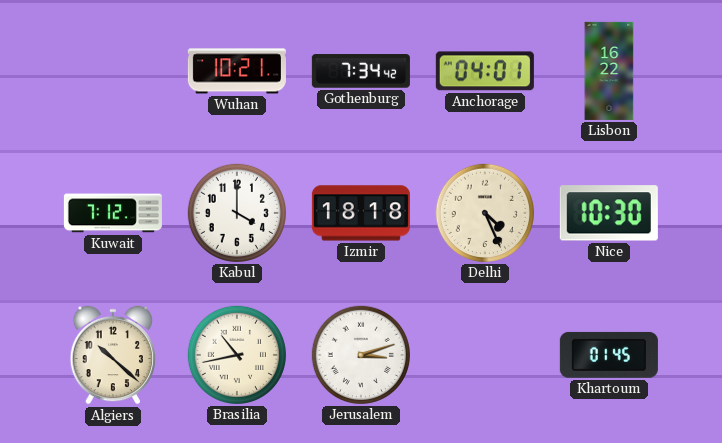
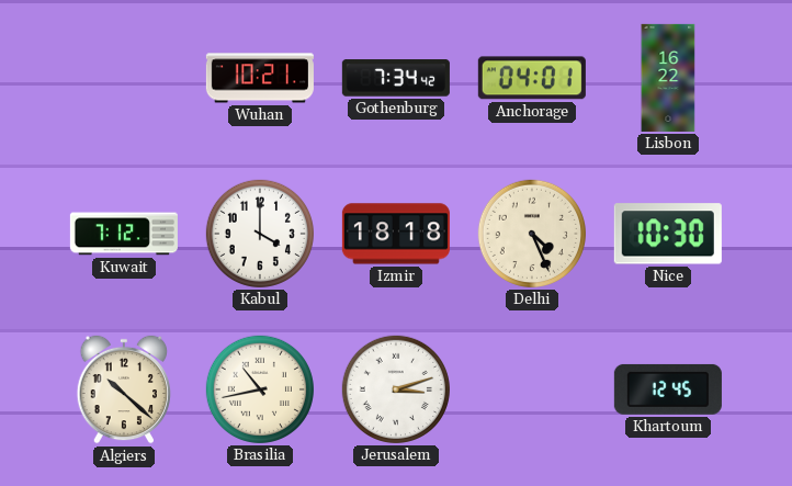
Khartoum: 01:45 -> 12:45
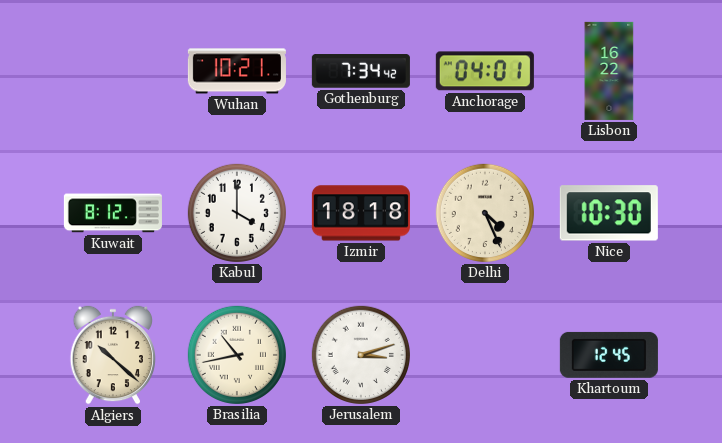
Kuwait: 7:12 -> 8:12
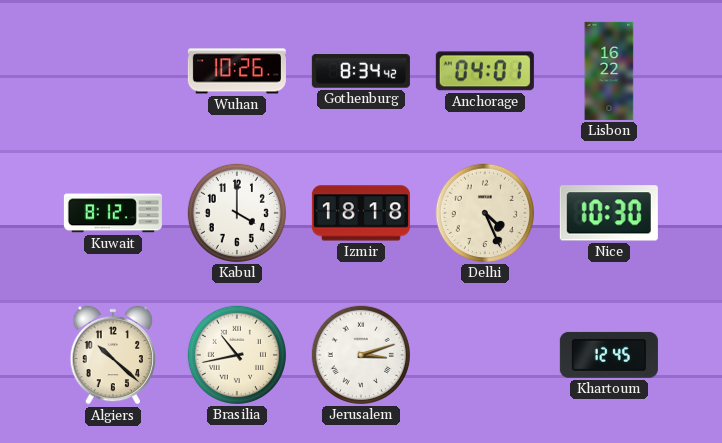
Wuhan: 10:21 -> 10:26
Gothenburg: 7:34 -> 8:34
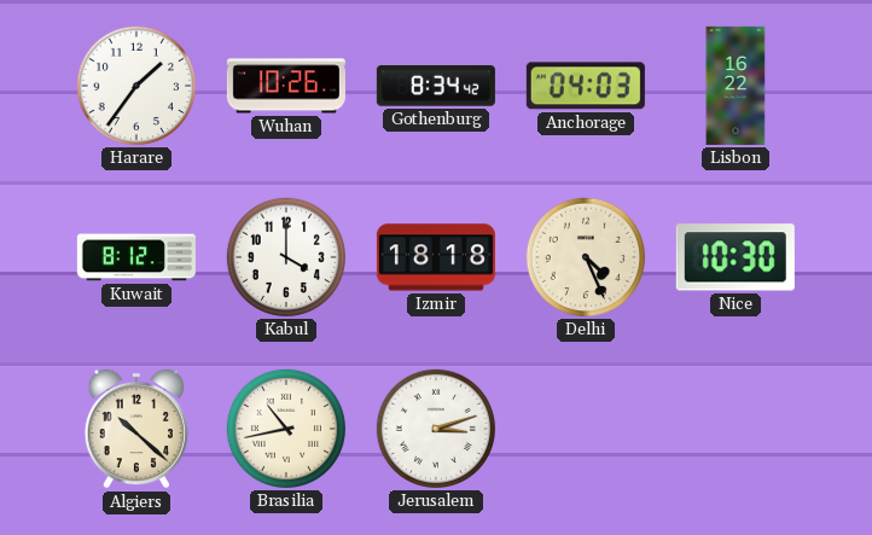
Harare: none -> 1:36
Anchorage: 04:01 -> 04:03
Khartoum: 12:45 -> none
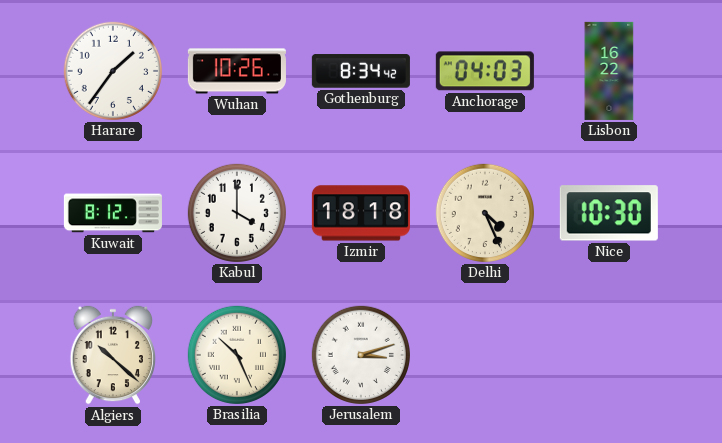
Brasilia: 10:43 -> 10:26
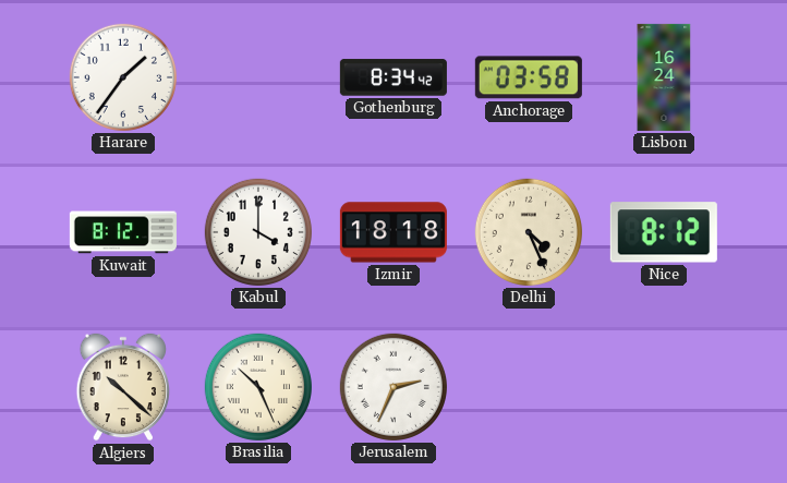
Wuhan: 10:26 -> none
Anchorage: 04:03 -> 03:58
Lisbon: 16:22 -> 16:24
Nice: 10:30 -> 8:12
Jerusalem: 3:12 -> 2:34
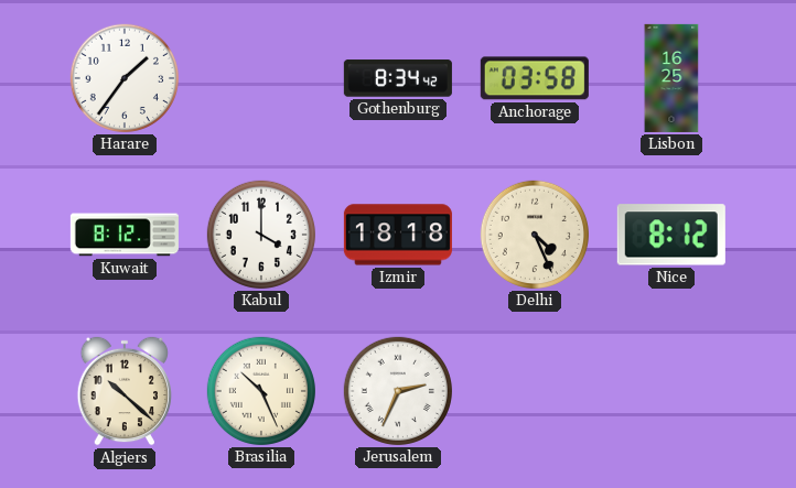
Lisbon: 16:24 -> 16:25
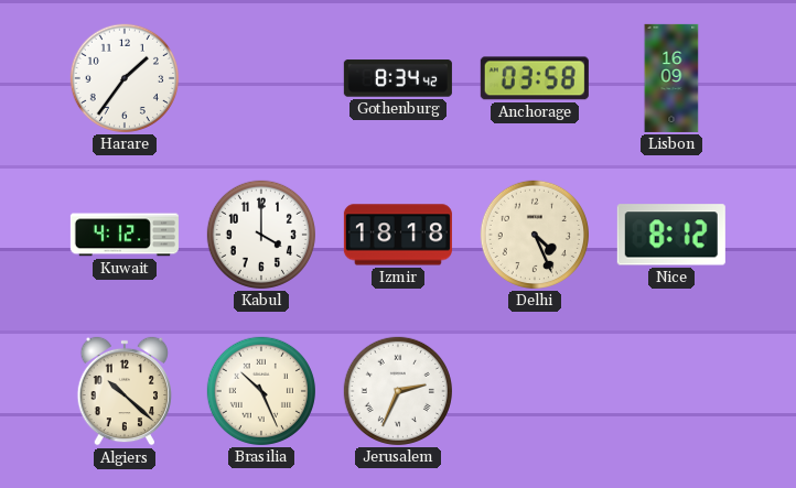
Lisbon: 16:25 -> 16:09
Kuwait: 8:12 -> 4:12
